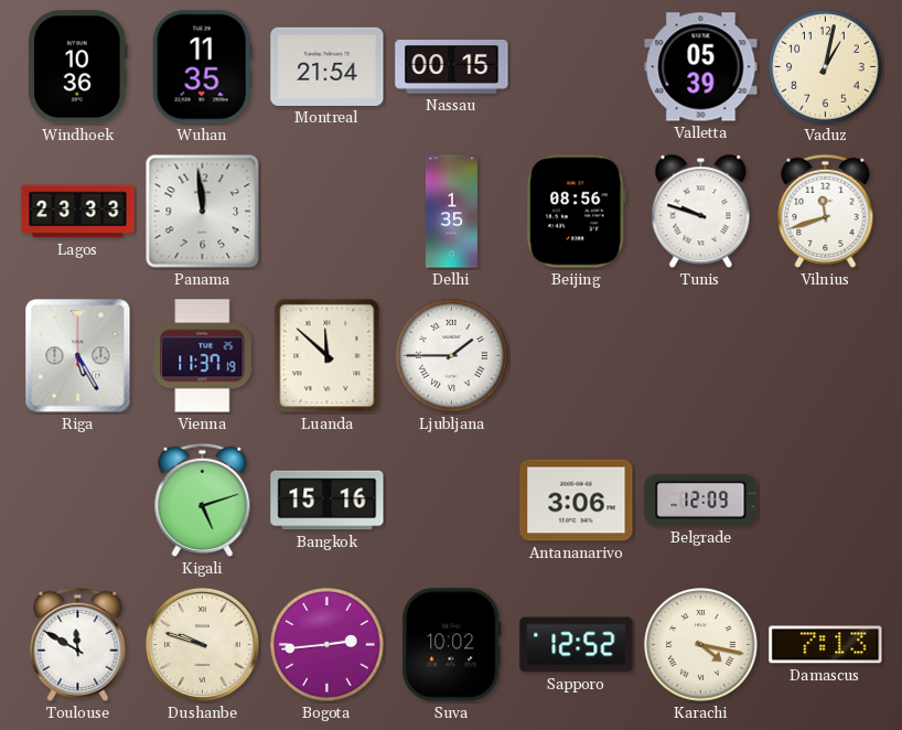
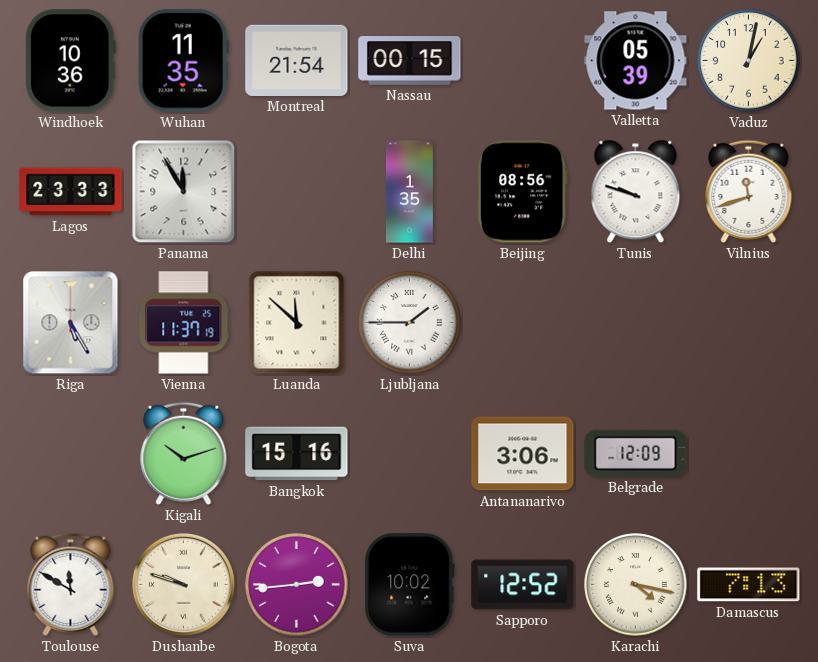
Panama: 11:59 -> 11:55
Kigali: 5:12 -> 10:12
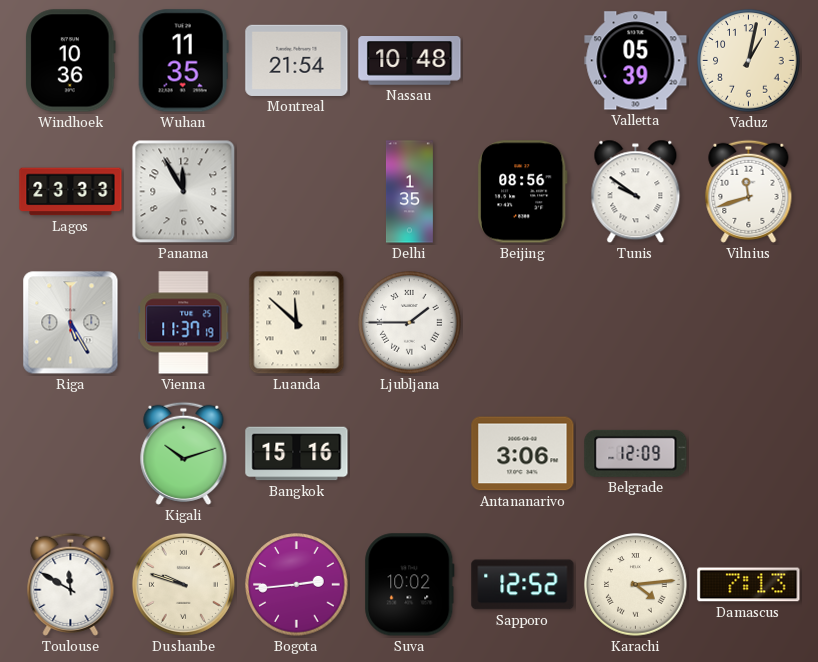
Nassau: 00:15 -> 10:48
Tunis: 9:48 -> 9:51
Karachi: 4:17 -> 4:14
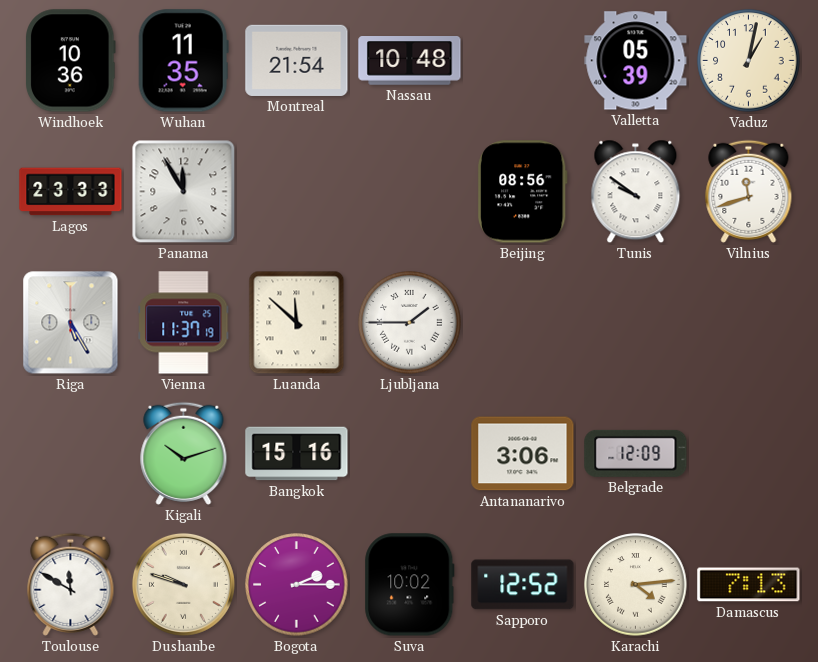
Delhi: 1:35 -> none
Bogota: 2:44 -> 2:15
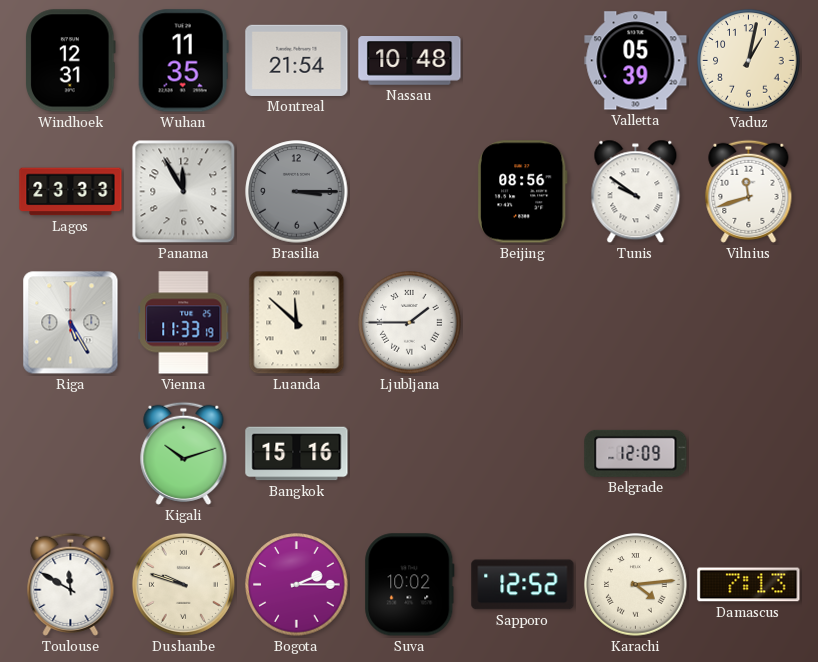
Windhoek: 10:36 -> 12:31
Brasilia: none -> 3:15
Vienna: 11:37 -> 11:33
Antananarivo: 3:06 -> none
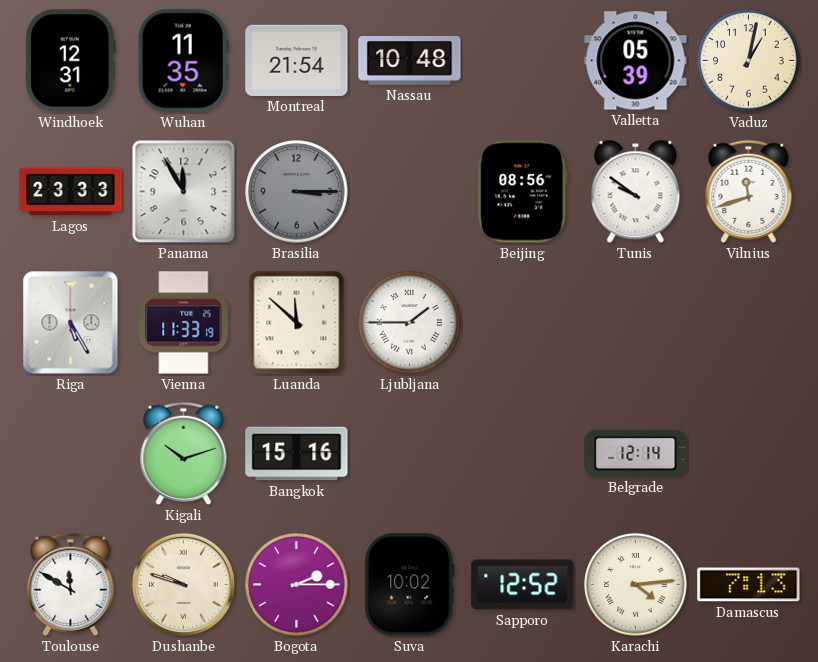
Belgrade: 12:09 -> 12:14
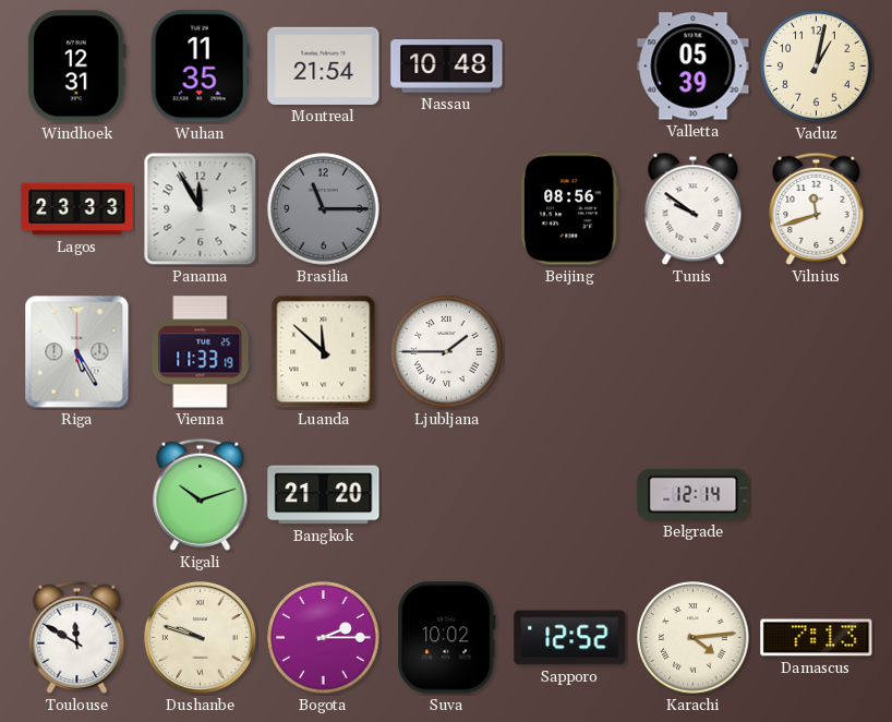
Brasilia: 3:15 -> 11:15
Bangkok: 15:16 -> 21:20
